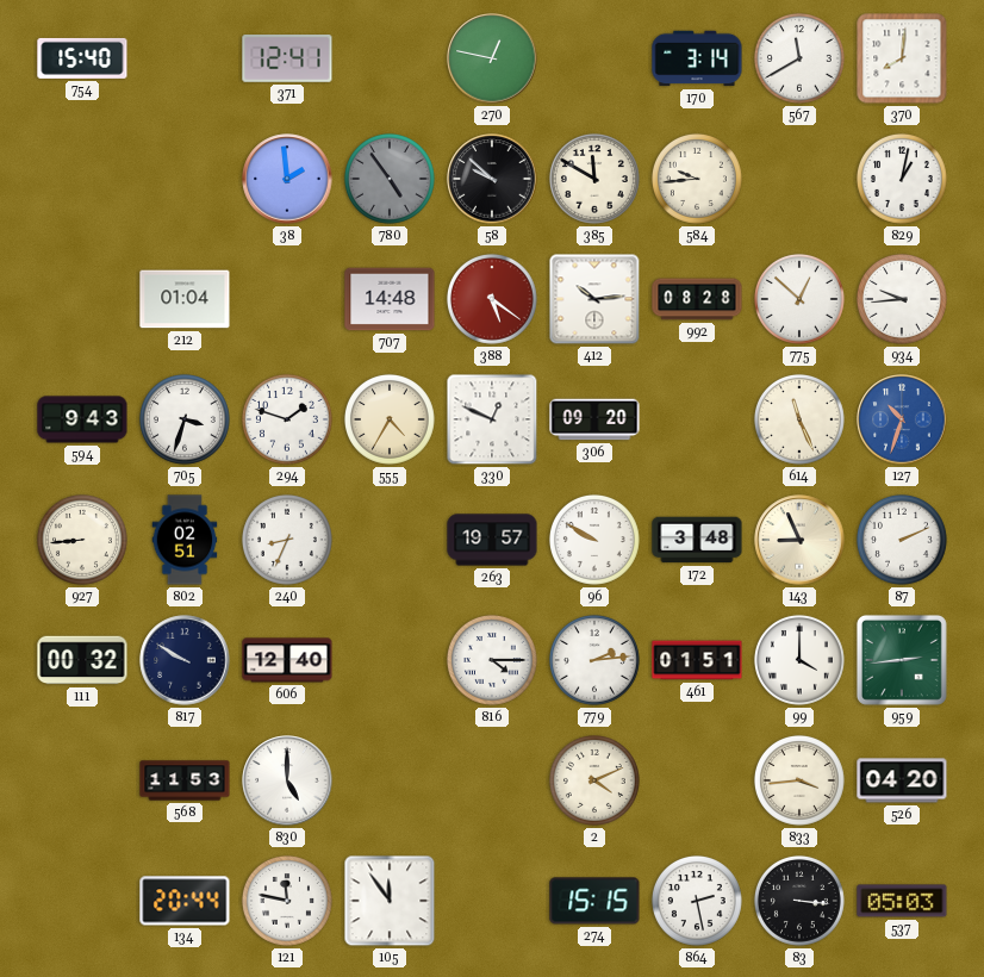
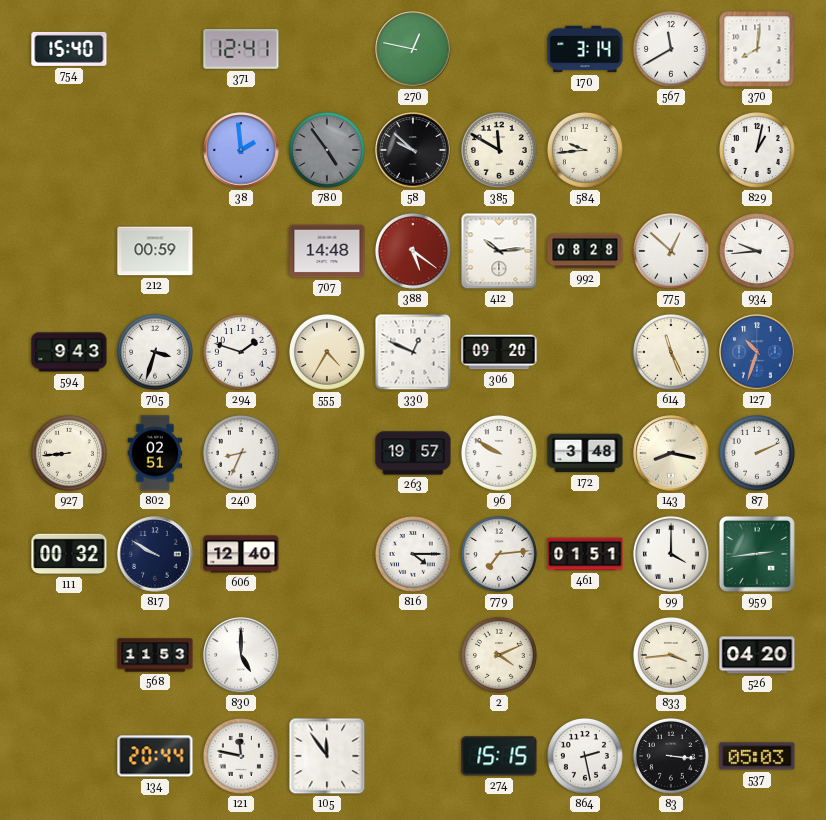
212: 01:04 -> 00:59
143: 8:56 -> 8:17
779: 2:14 -> 7:14
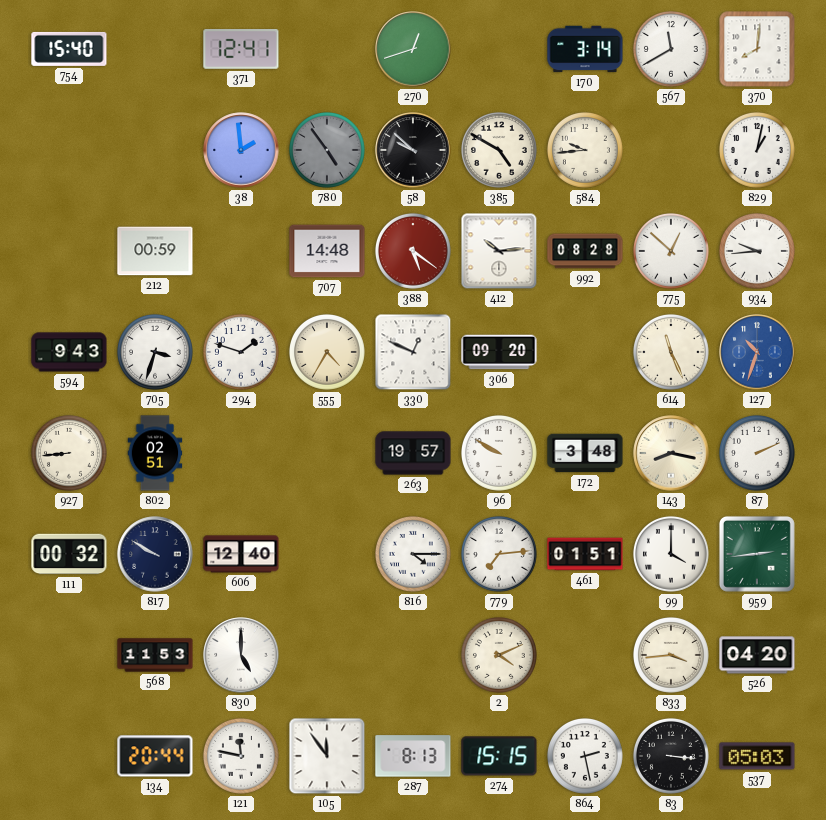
270: 12:47 -> 12:42
385: 11:50 -> 4:50
240: 8:34 -> none
287: none -> 8:13
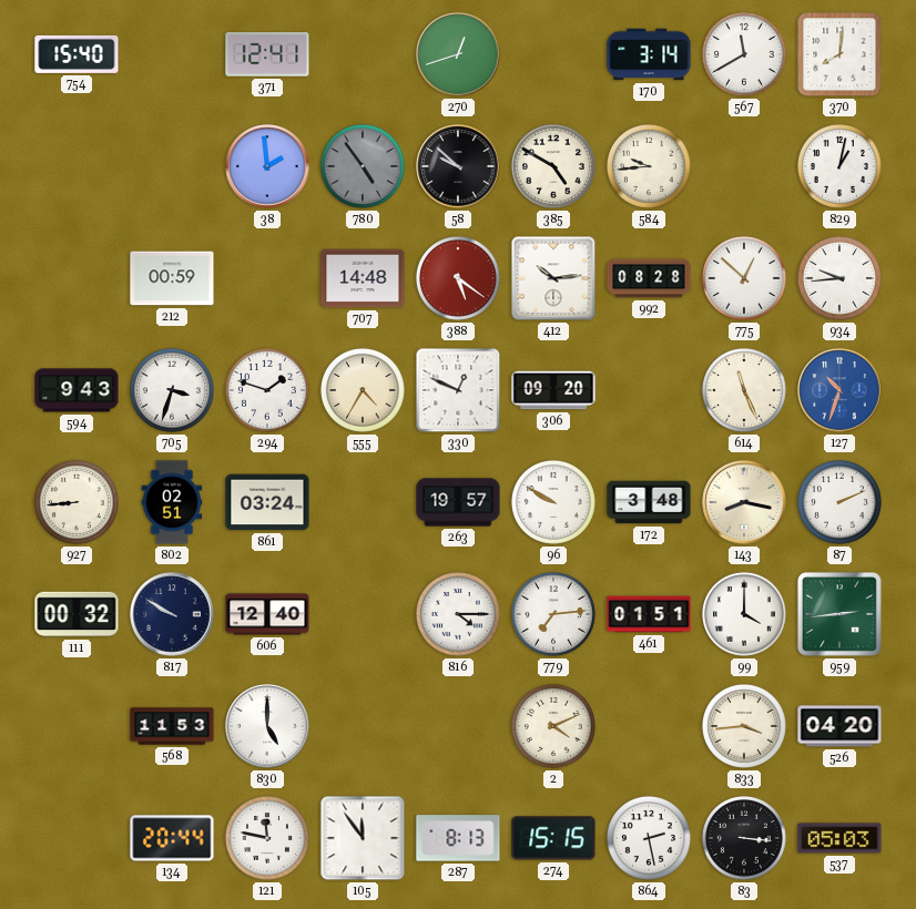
861: none -> 03:24
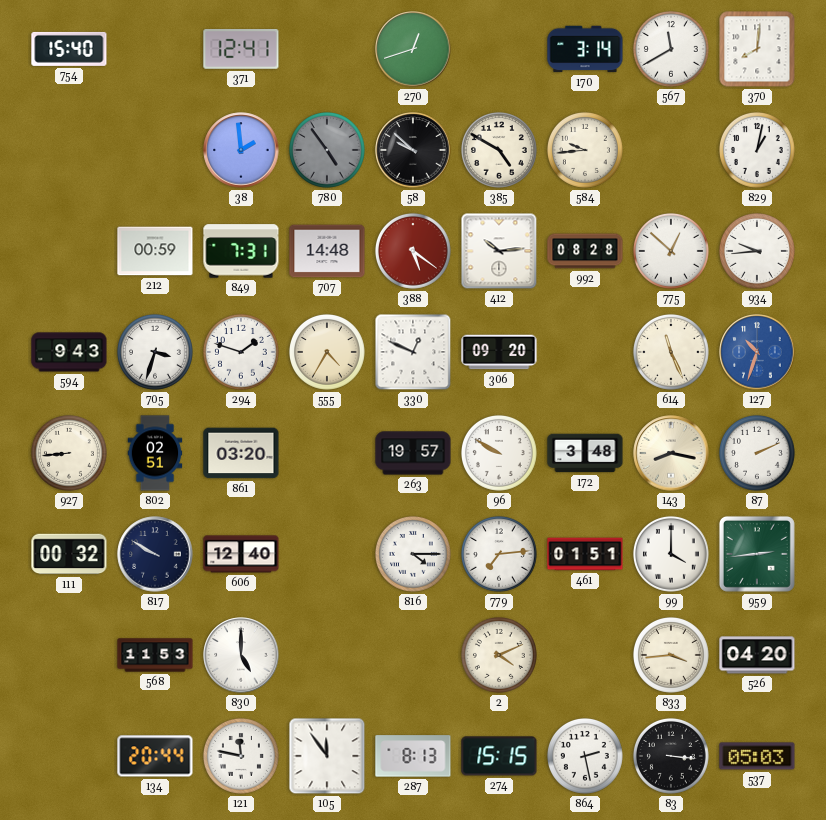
849: none -> 7:31
861: 03:24 -> 03:20
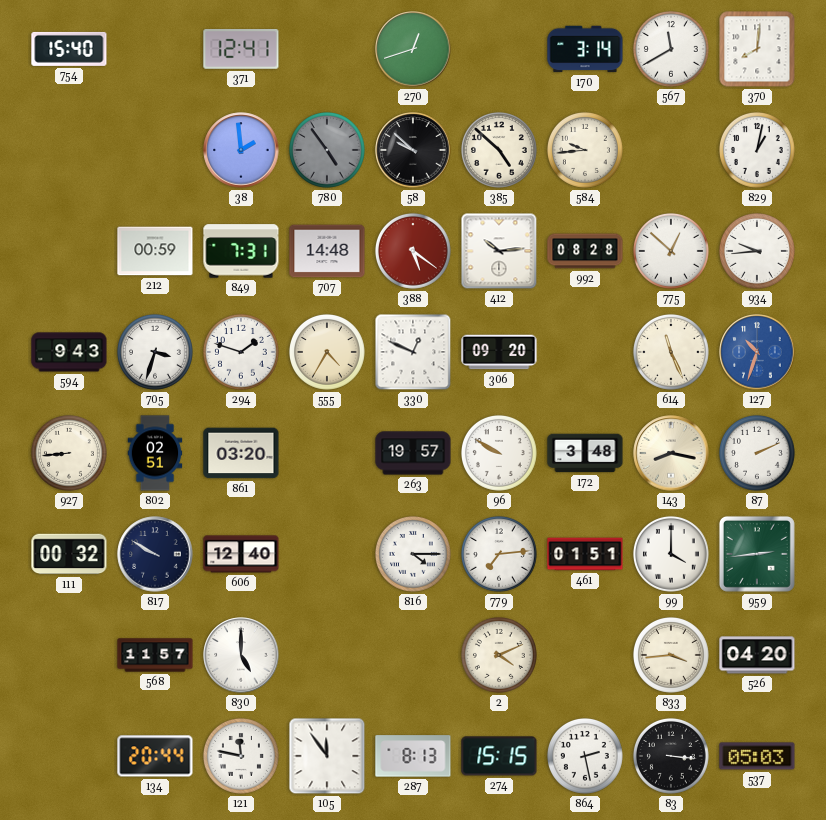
385: 4:50 -> 4:52
568: 11:53 -> 11:57
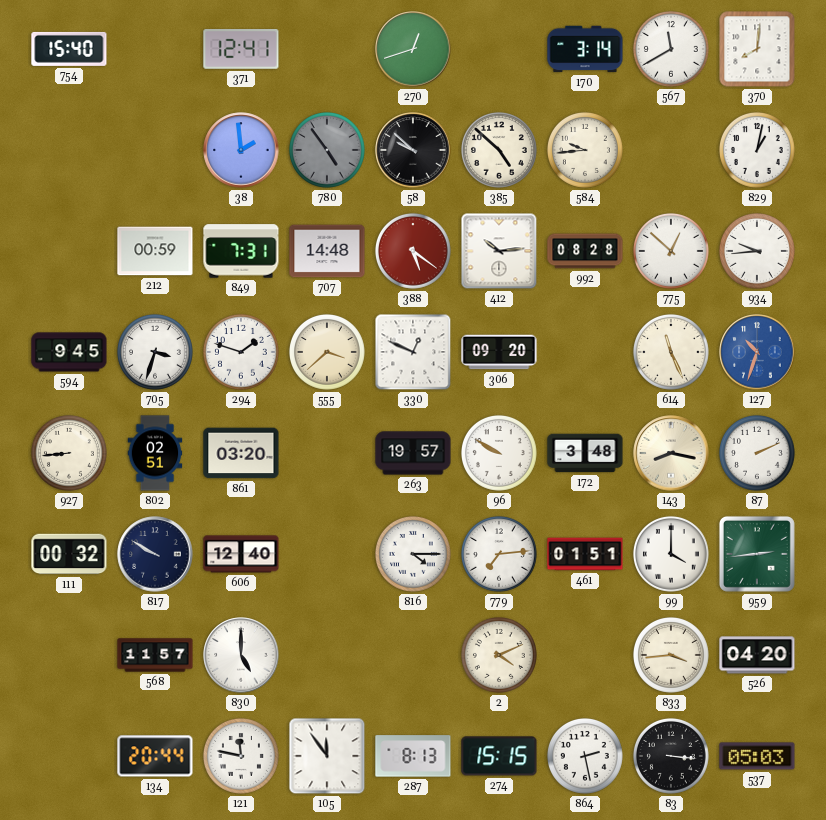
594: 9:43 -> 9:45
555: 4:35 -> 3:38
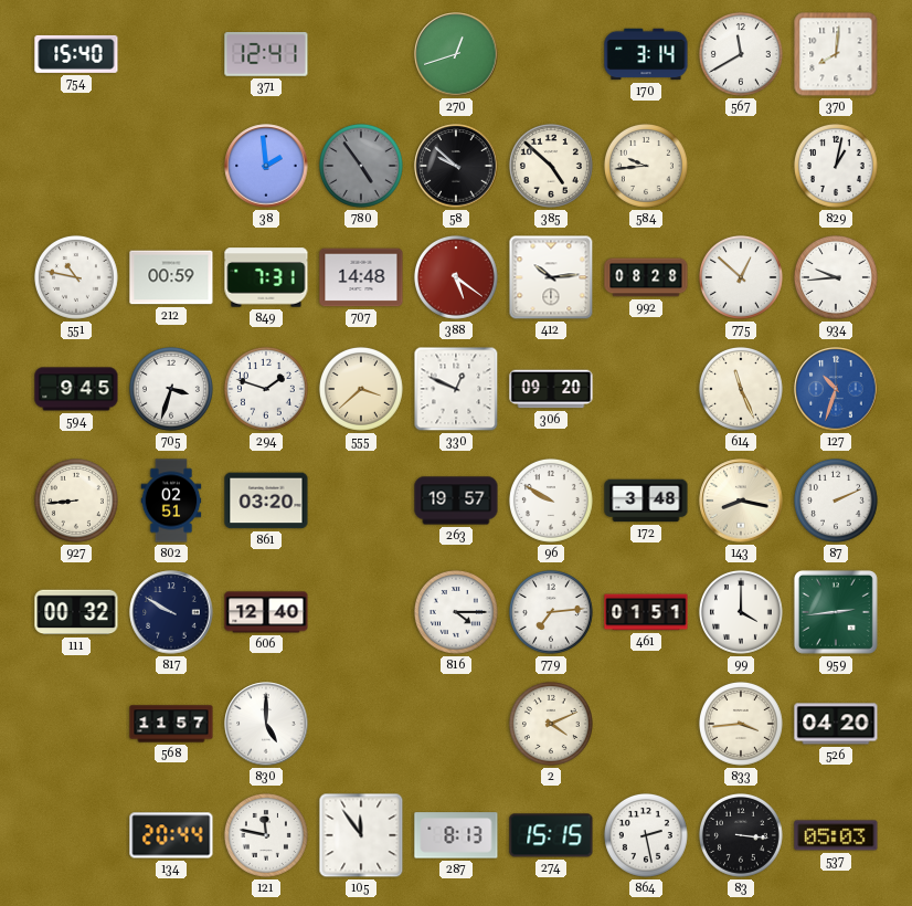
551: none -> 10:47
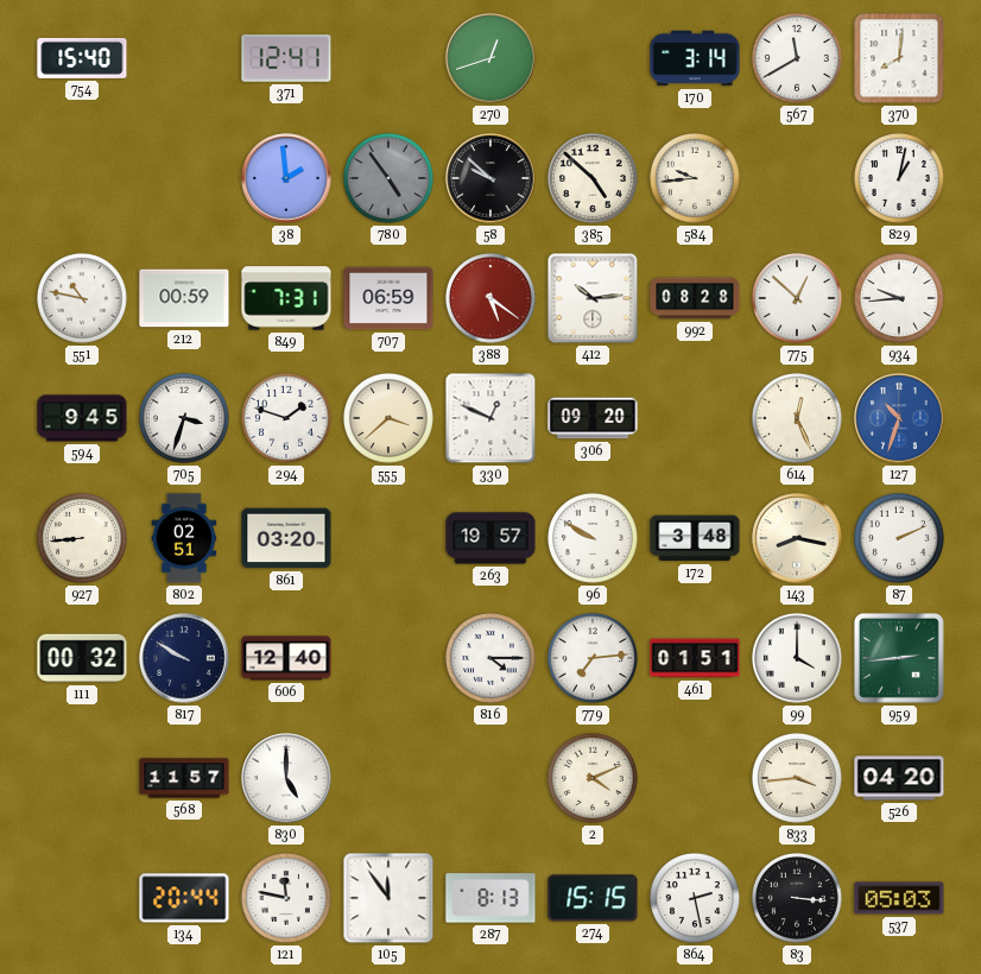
707: 14:48 -> 06:59
614: 11:26 -> 12:26
